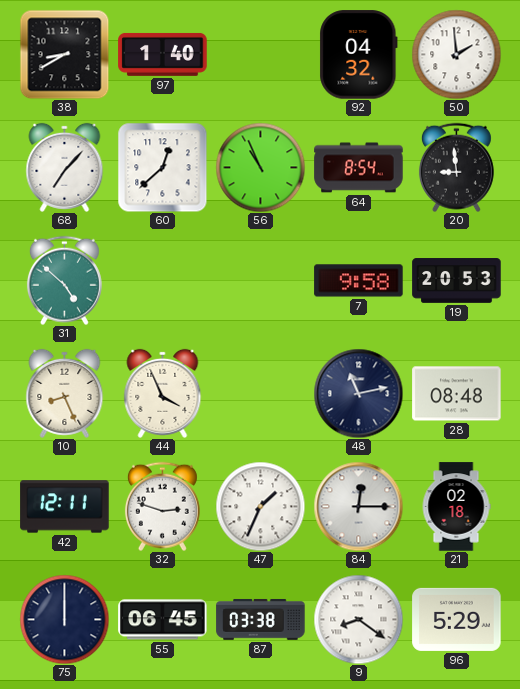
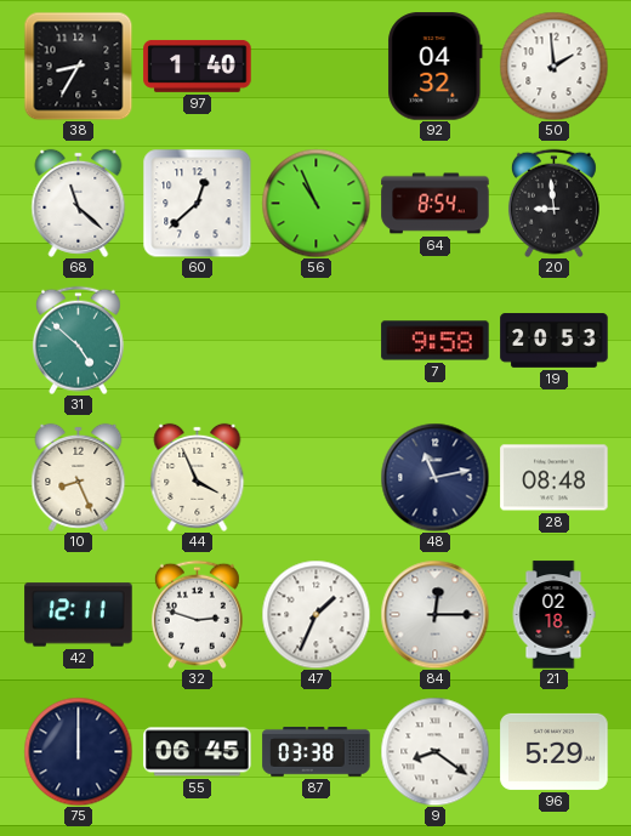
38: 8:40 -> 8:35
68: 7:07 -> 11:22
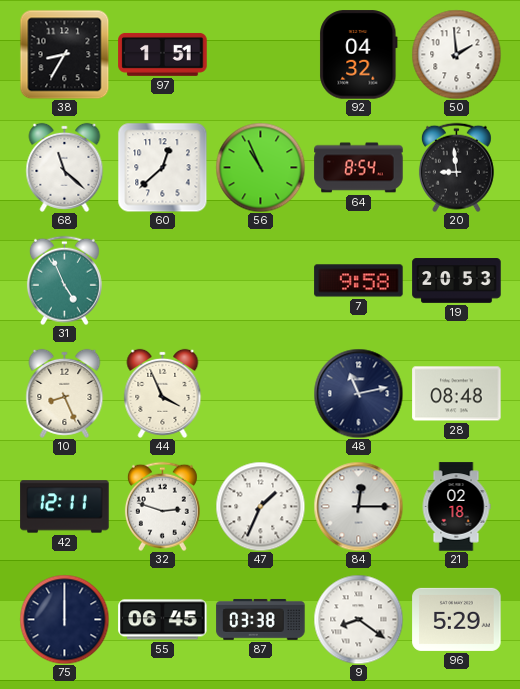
97: 1:40 -> 1:51
31: 4:52 -> 4:56
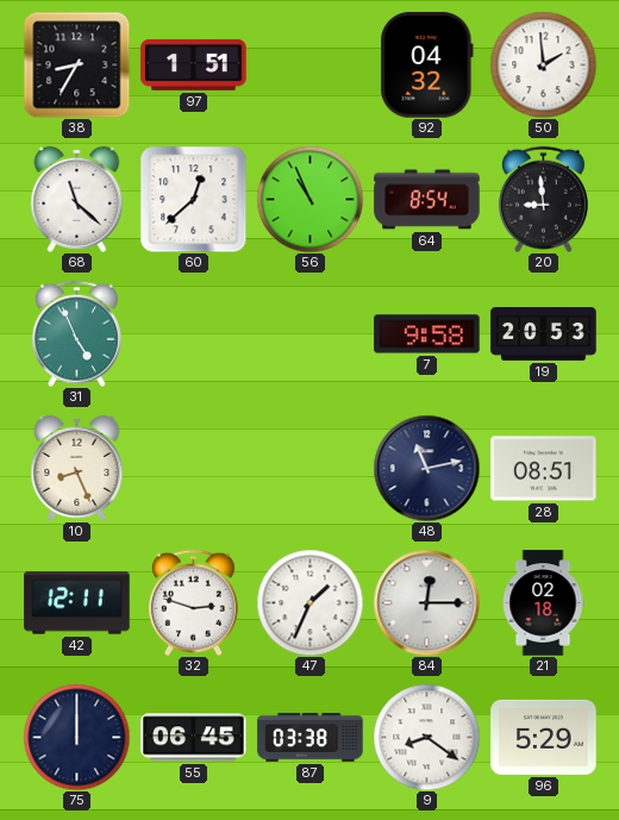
44: 3:56 -> none
28: 08:48 -> 08:51
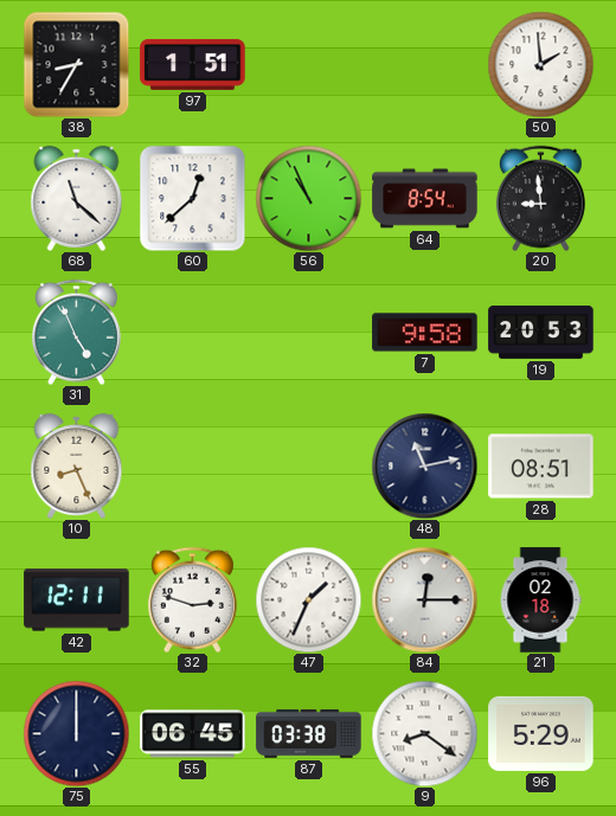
92: 04:32 -> none
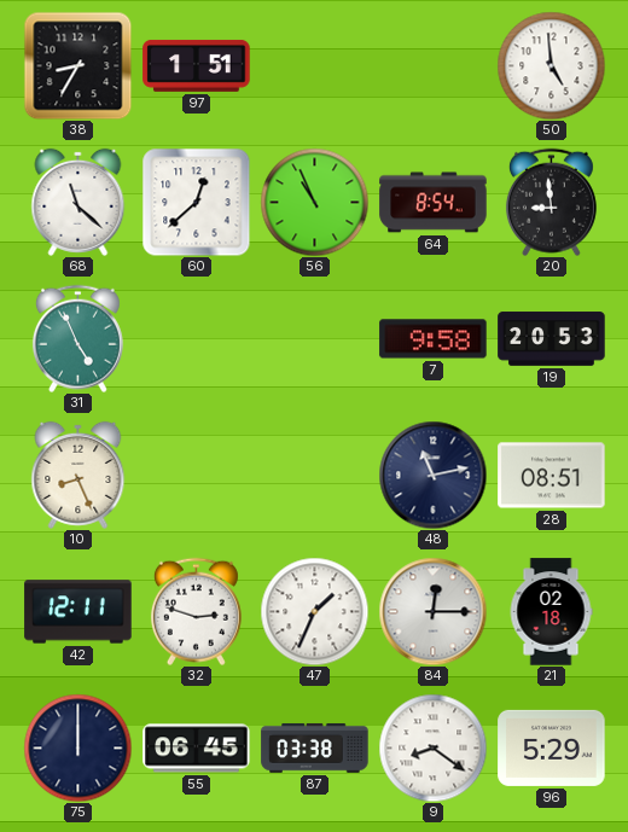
50: 1:59 -> 4:59
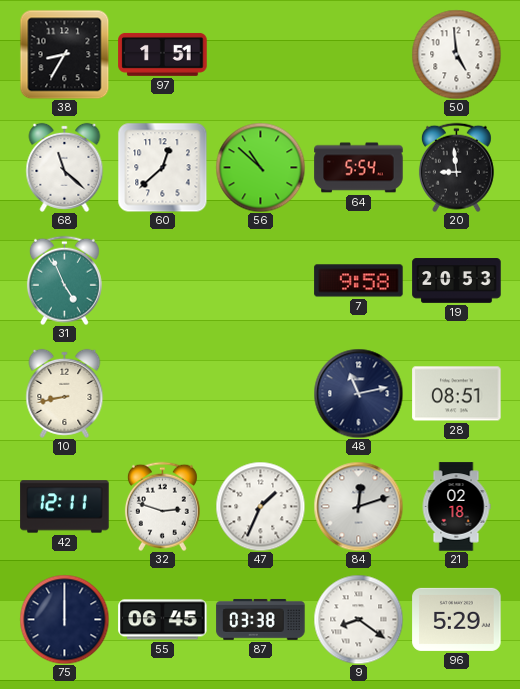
56: 10:56 -> 10:52
64: 8:54 -> 5:54
10: 8:26 -> 8:43
84: 12:15 -> 12:12
